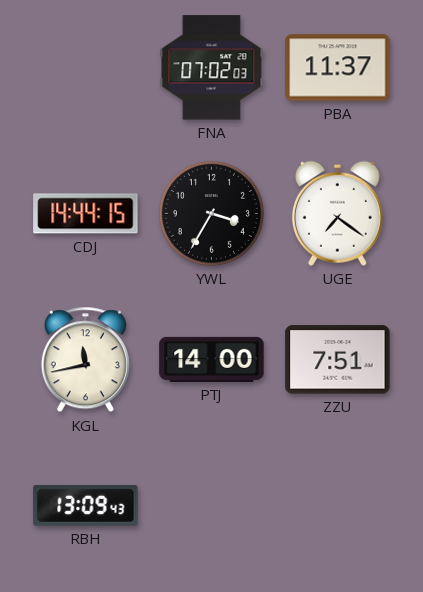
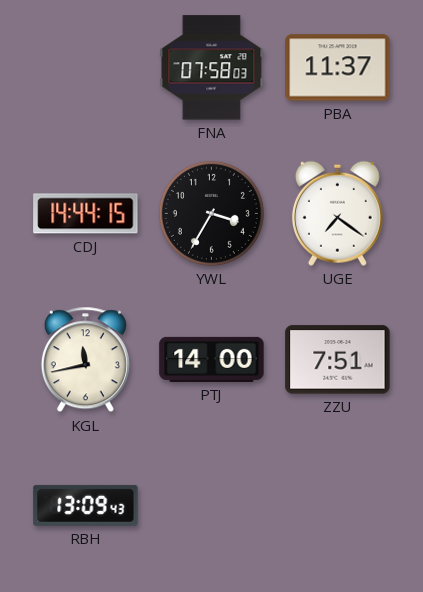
FNA: 07:02 -> 07:58
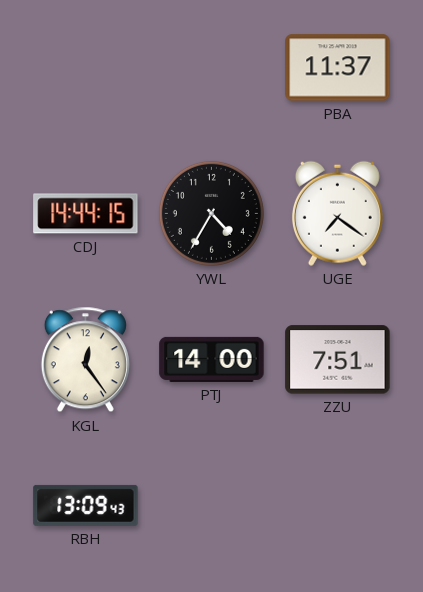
FNA: 07:58 -> none
YWL: 3:35 -> 4:35
KGL: 11:43 -> 12:24
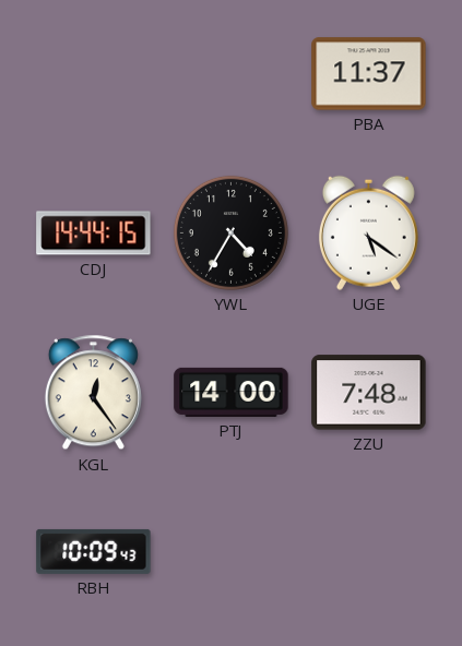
UGE: 7:21 -> 5:21
ZZU: 7:51 -> 7:48
RBH: 13:09 -> 10:09
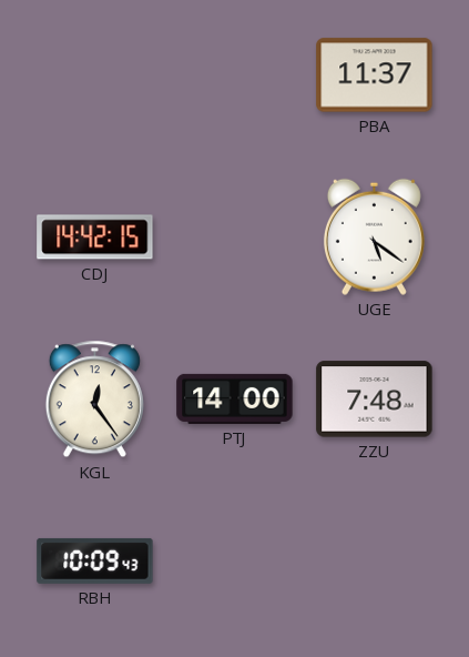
CDJ: 14:44 -> 14:42
YWL: 4:35 -> none
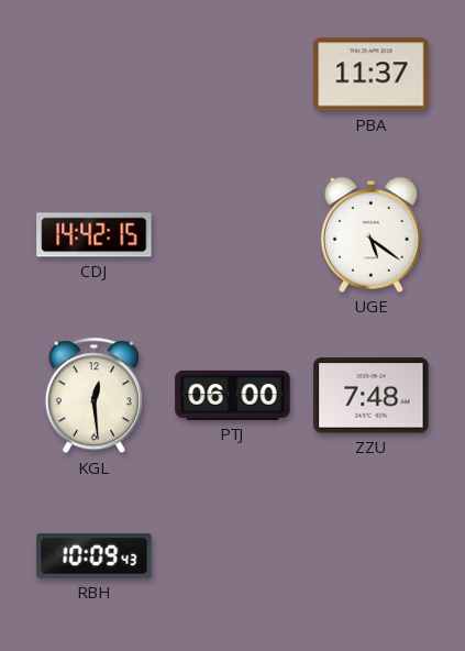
KGL: 12:24 -> 12:29
PTJ: 14:00 -> 06:00
